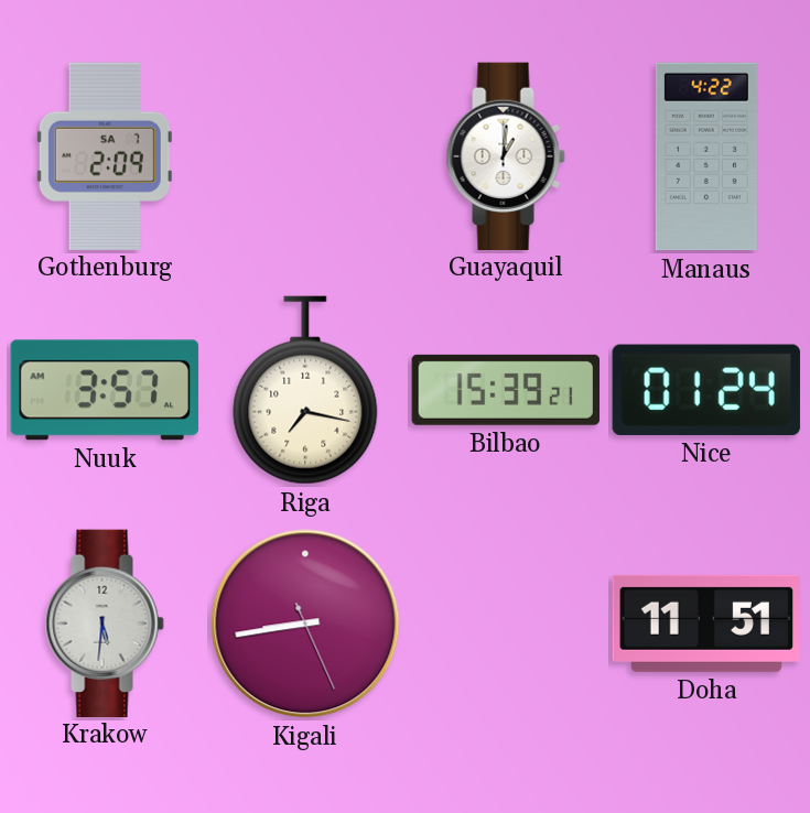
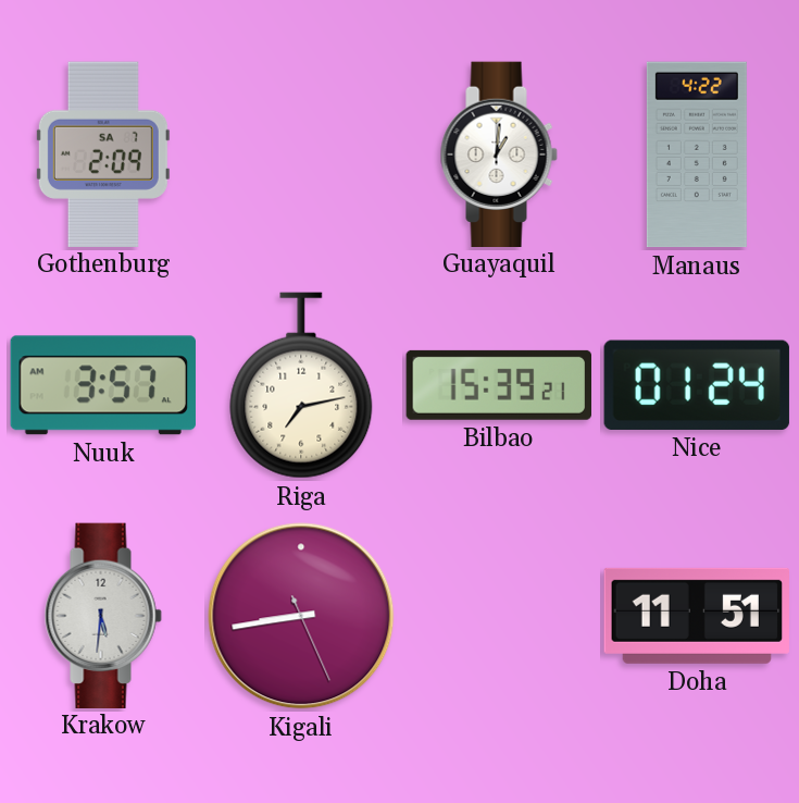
Riga: 7:17 -> 7:13
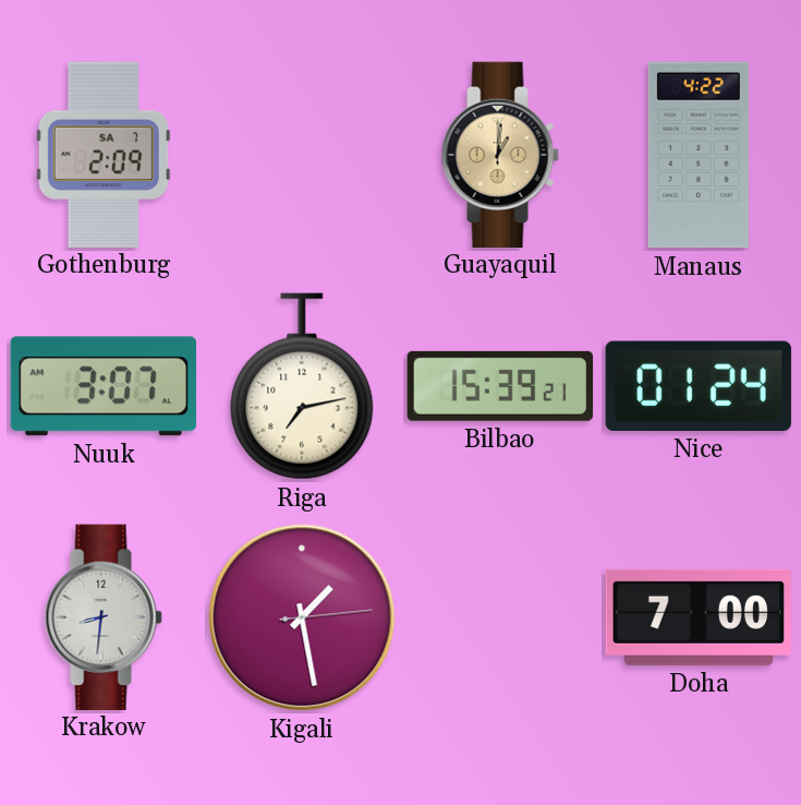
Guayaquil dial: white -> champagne
Nuuk: 3:57 -> 3:07
Krakow: 5:31 -> 8:31
Kigali: 8:43 -> 1:28
Doha: 11:51 -> 7:00
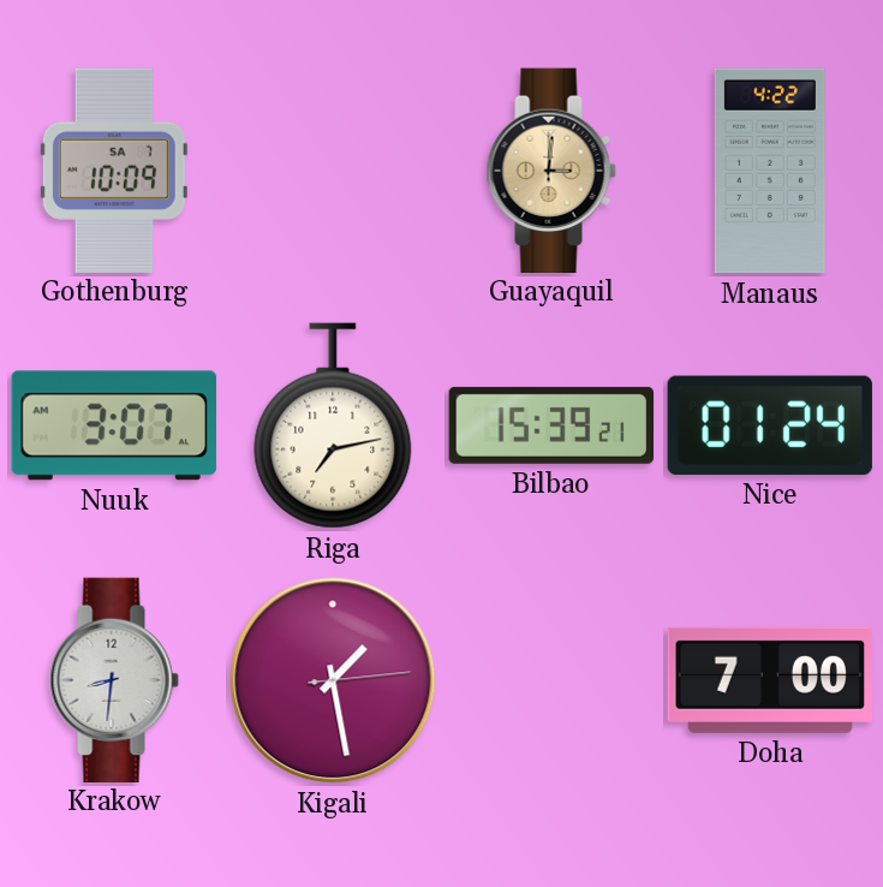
Gothenburg: 2:09 -> 10:09
Guayaquil: 1:01 -> 3:01
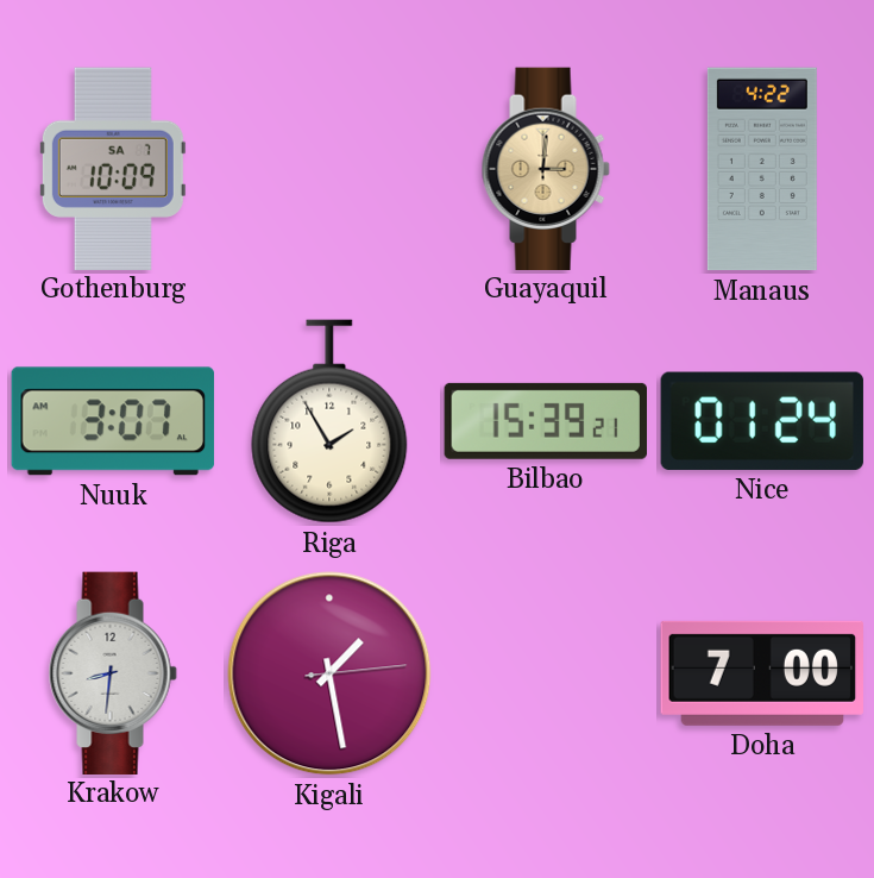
Riga: 7:13 -> 1:55
